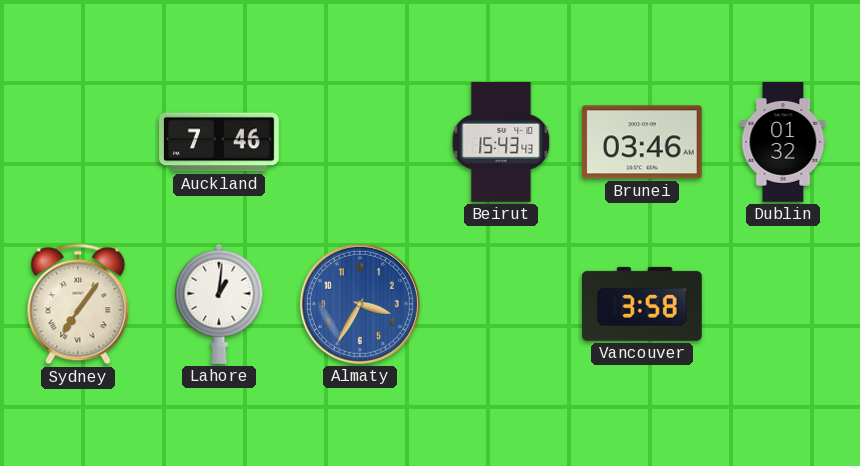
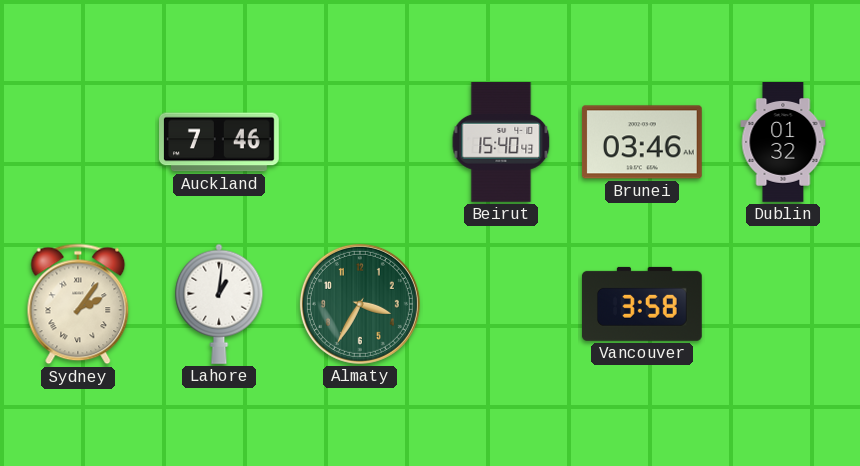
Beirut: 15:43 -> 15:40
Sydney: 7:06 -> 2:06
Almaty dial: blue -> green
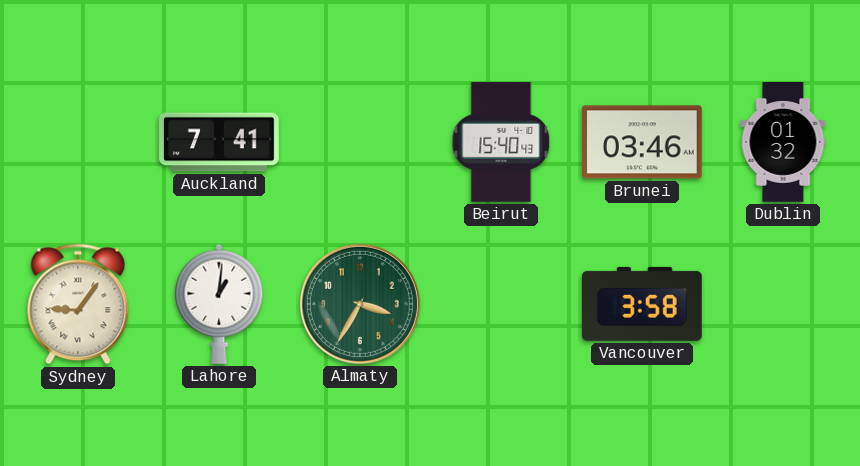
Auckland: 7:46 -> 7:41
Sydney: 2:06 -> 9:06
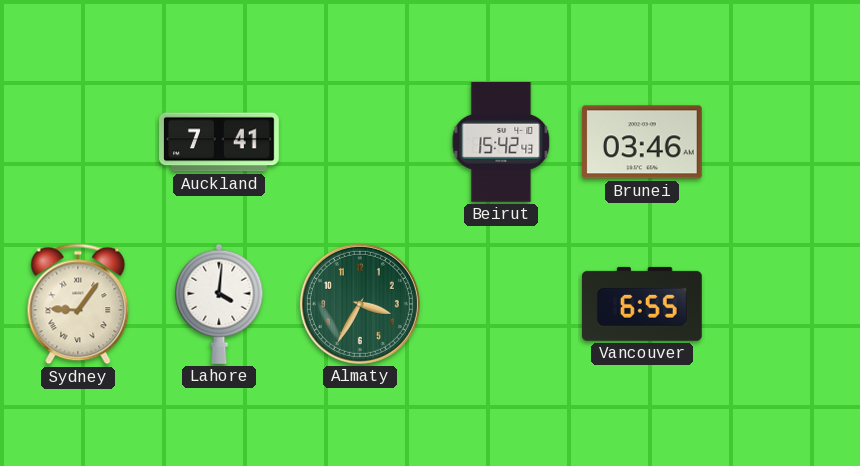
Beirut: 15:40 -> 15:42
Dublin: 01:32 -> none
Lahore: 1:01 -> 4:01
Vancouver: 3:58 -> 6:55
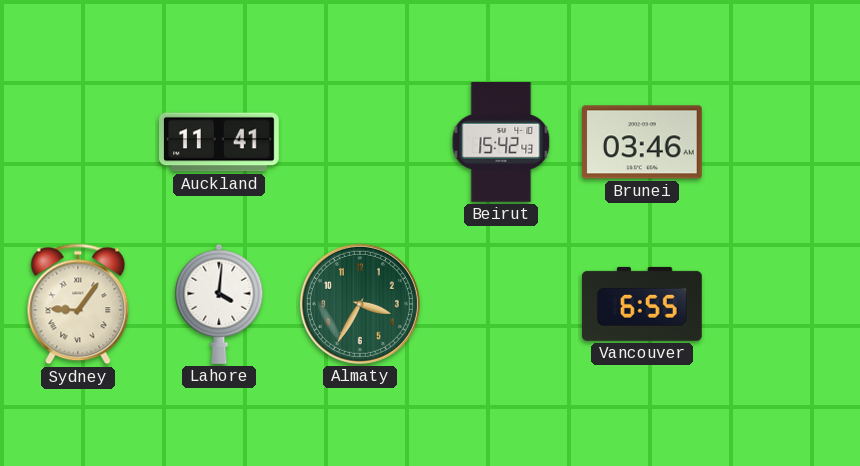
Auckland: 7:41 -> 11:41
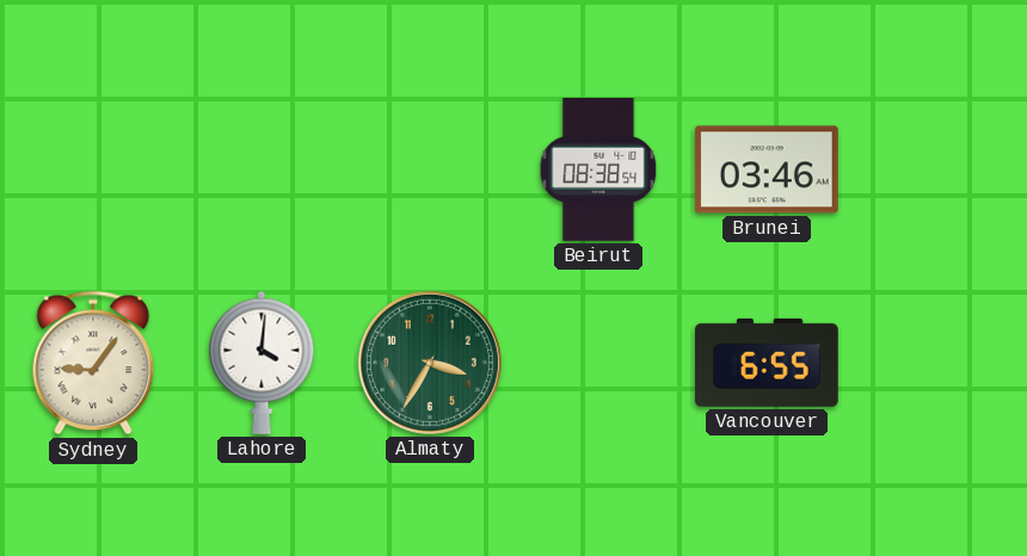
Auckland: 11:41 -> none
Beirut: 15:42 -> 08:38
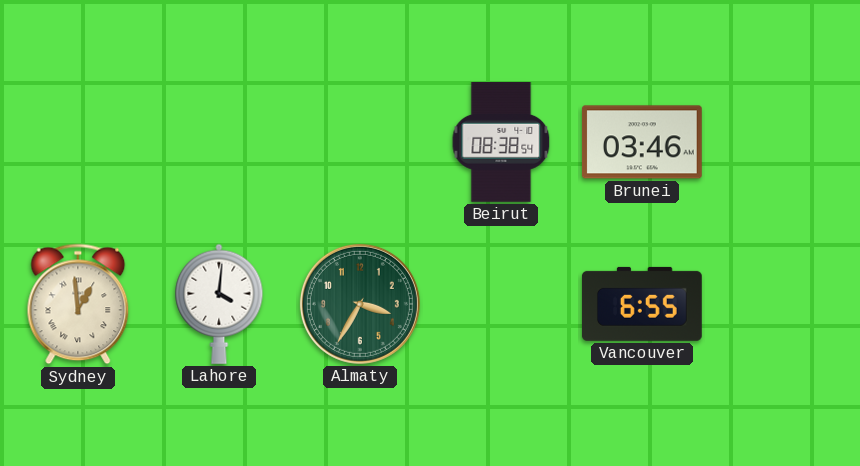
Sydney: 9:06 -> 12:59
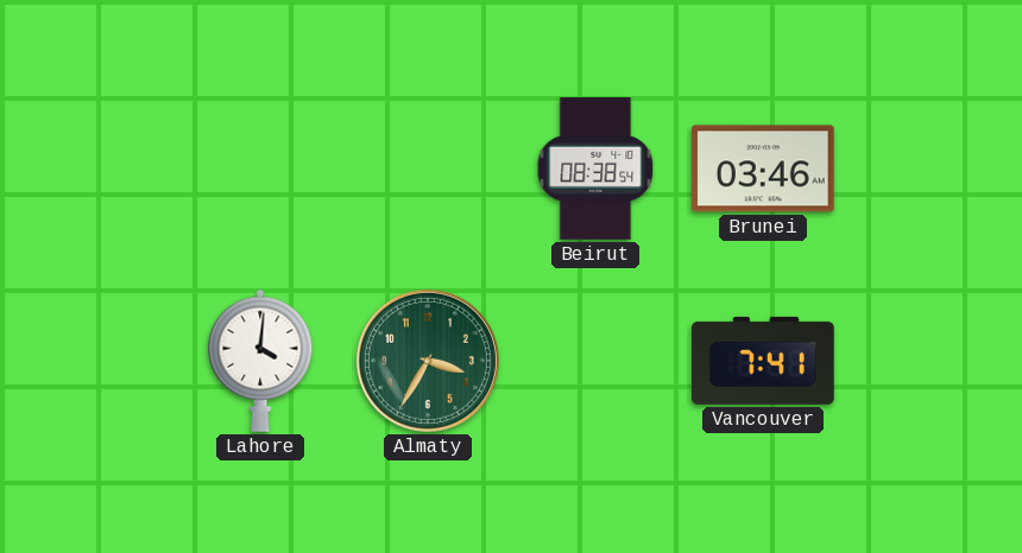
Sydney: 12:59 -> none
Vancouver: 6:55 -> 7:41
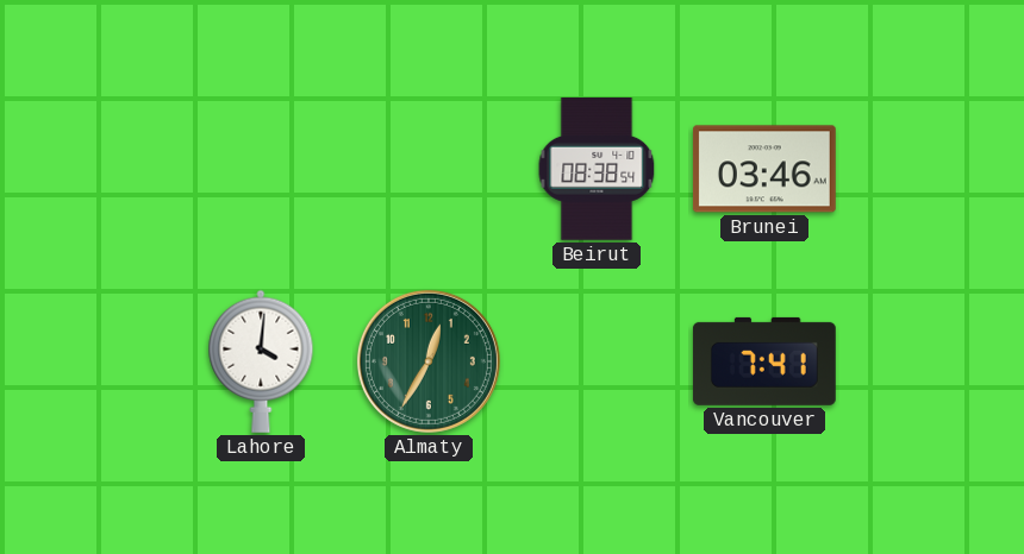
Almaty: 3:35 -> 12:35
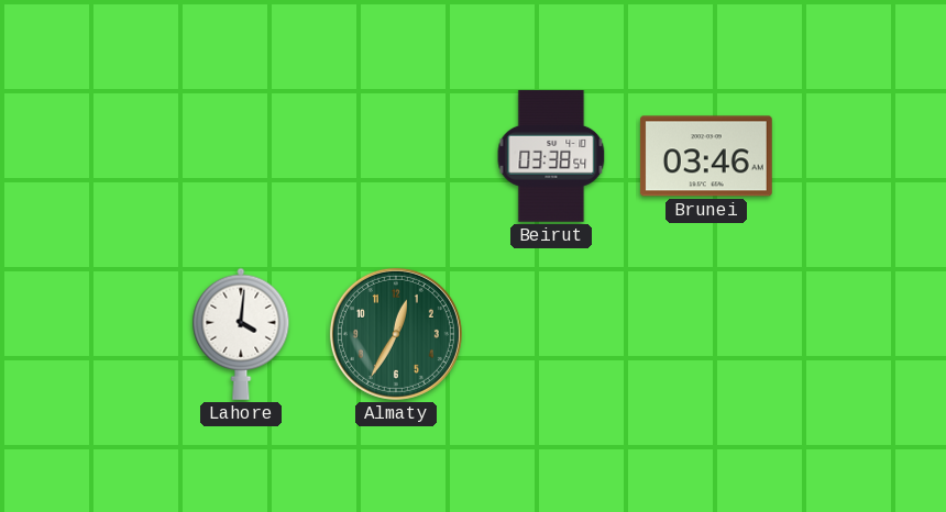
Beirut: 08:38 -> 03:38
Vancouver: 7:41 -> none
